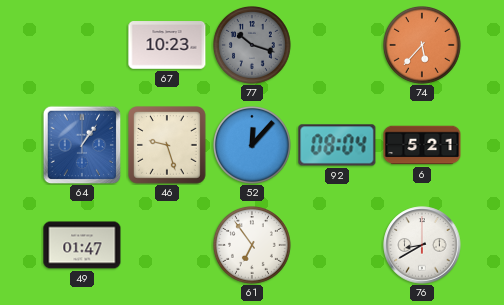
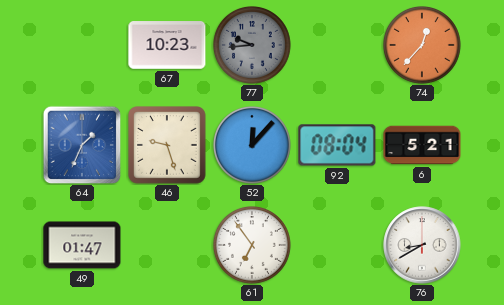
77: 10:18 -> 9:44
74: 5:37 -> 12:37
64: 1:06 -> 1:34
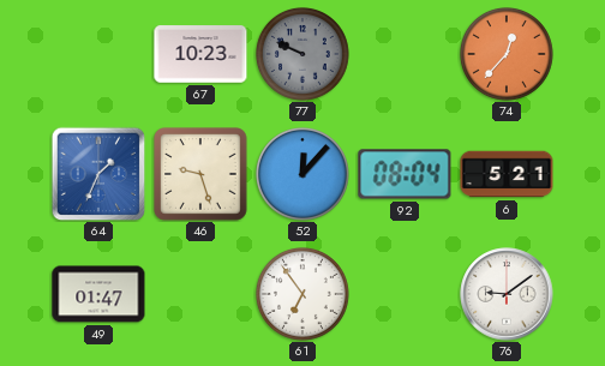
77: 9:44 -> 9:49
76: 8:40 -> 9:09
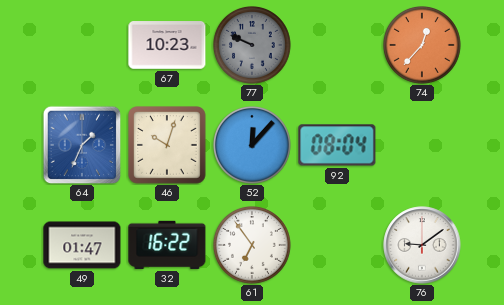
46: 9:27 -> 10:03
6: 5:21 -> none
32: none -> 16:22
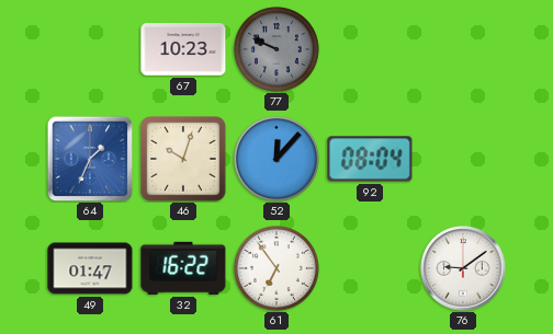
74: 12:37 -> none
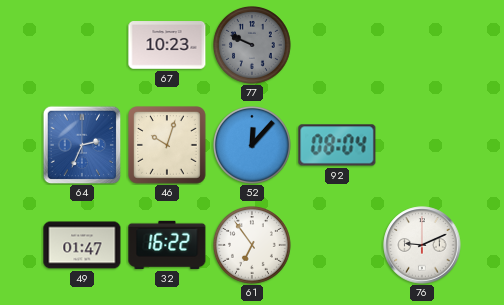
64: 1:34 -> 2:34
76: 9:09 -> 9:11
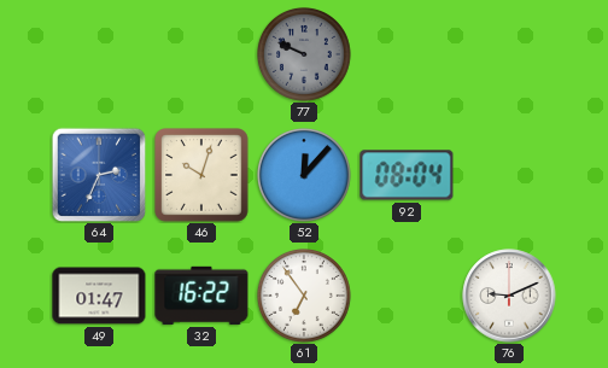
67: 10:23 -> none
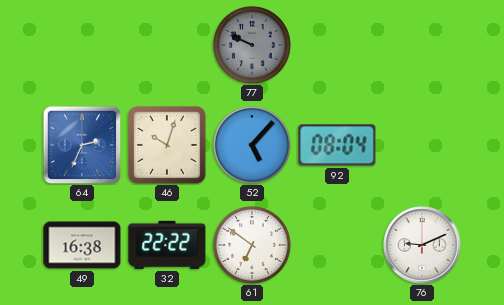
52: 12:07 -> 5:07
49: 01:47 -> 16:38
32: 16:22 -> 22:22
61: 6:54 -> 6:51
